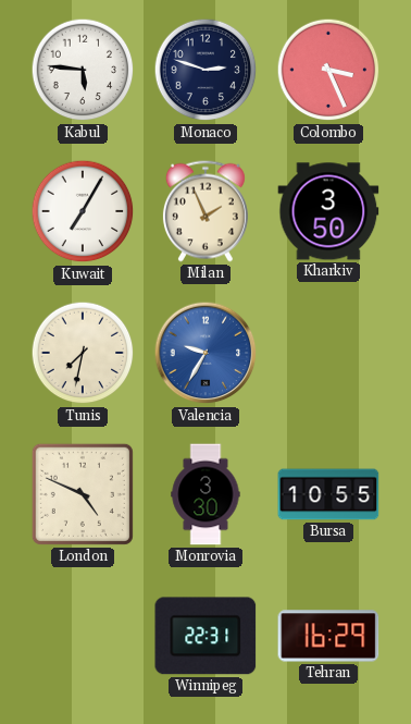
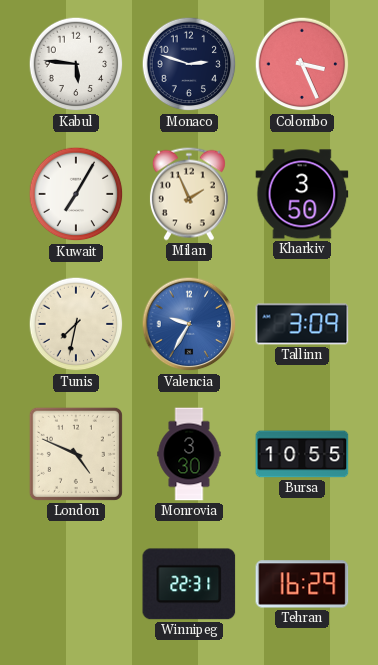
Tallinn: none -> 3:09
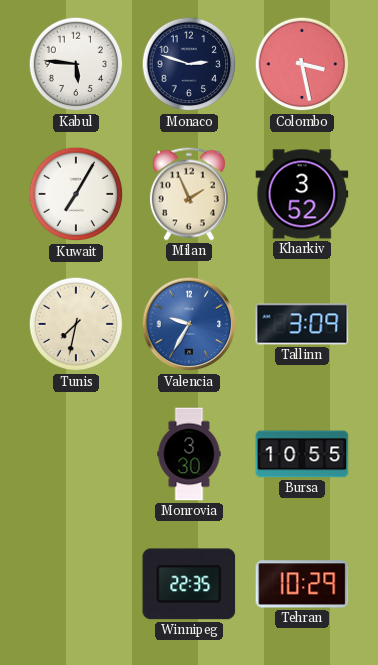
Colombo: 3:26 -> 3:28
Kharkiv: 3:50 -> 3:52
London: 4:49 -> none
Winnipeg: 22:31 -> 22:35
Tehran: 16:29 -> 10:29
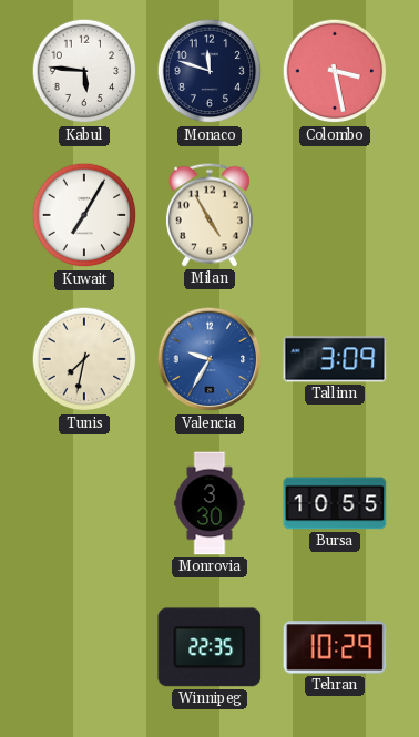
Monaco: 2:48 -> 11:48
Milan: 1:56 -> 4:55
Kharkiv: 3:52 -> none
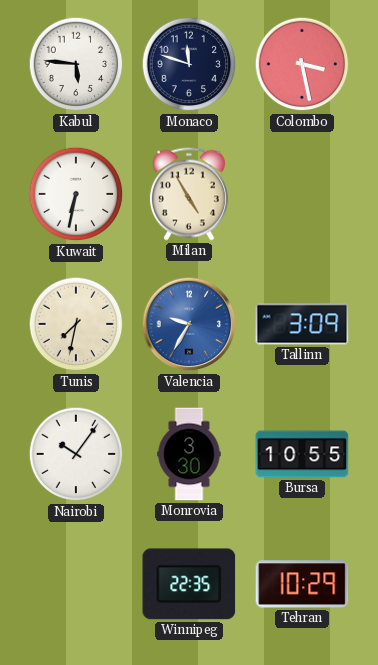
Kuwait: 7:05 -> 6:32
Nairobi: none -> 10:06
